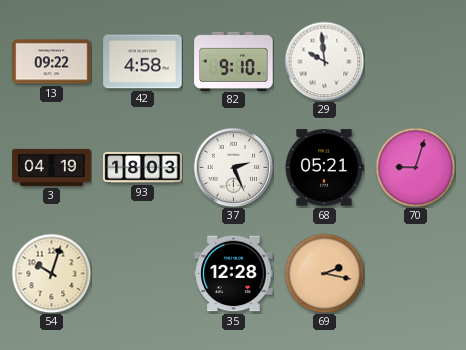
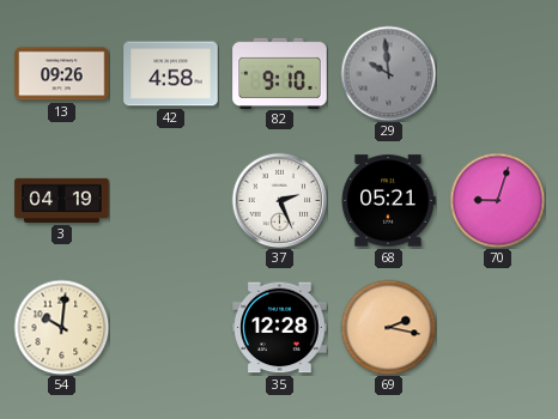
13: 09:22 -> 09:26
29 dial: white -> grey
93: 18:03 -> none
54: 10:03 -> 10:01
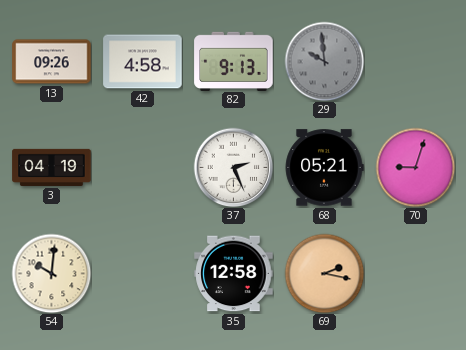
82: 9:10 -> 9:13
35: 12:28 -> 12:58
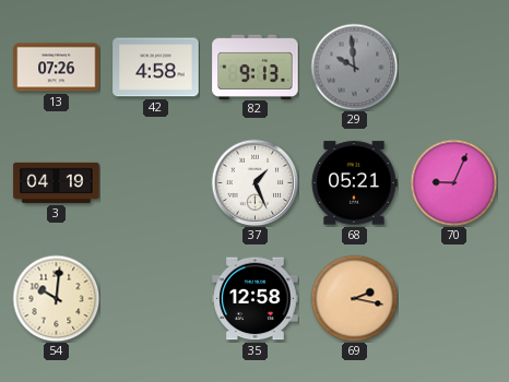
13: 09:26 -> 07:26
37: 2:26 -> 1:26
70: 9:03 -> 9:04
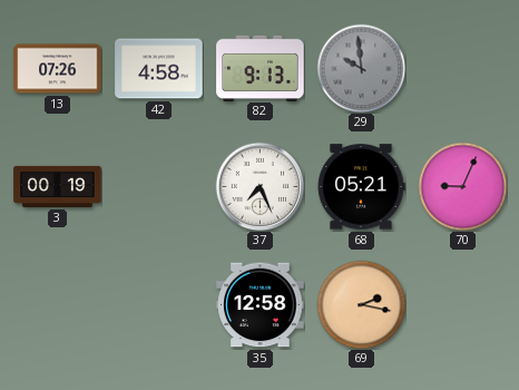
3: 04:19 -> 00:19
37: 1:26 -> 7:26
54: 10:01 -> none
